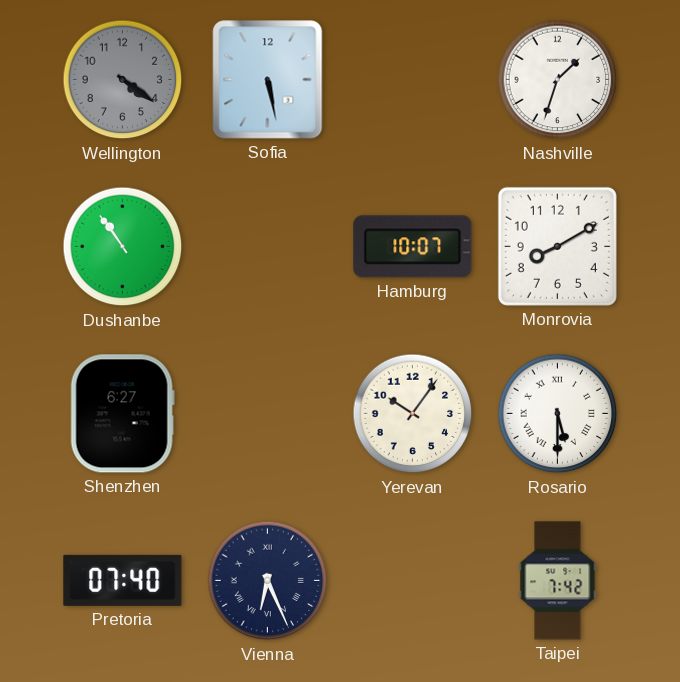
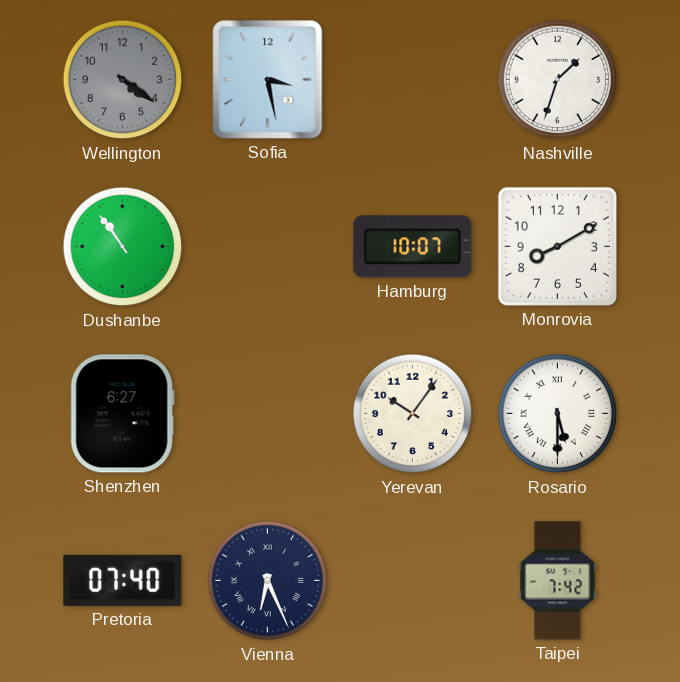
Sofia: 5:28 -> 3:28
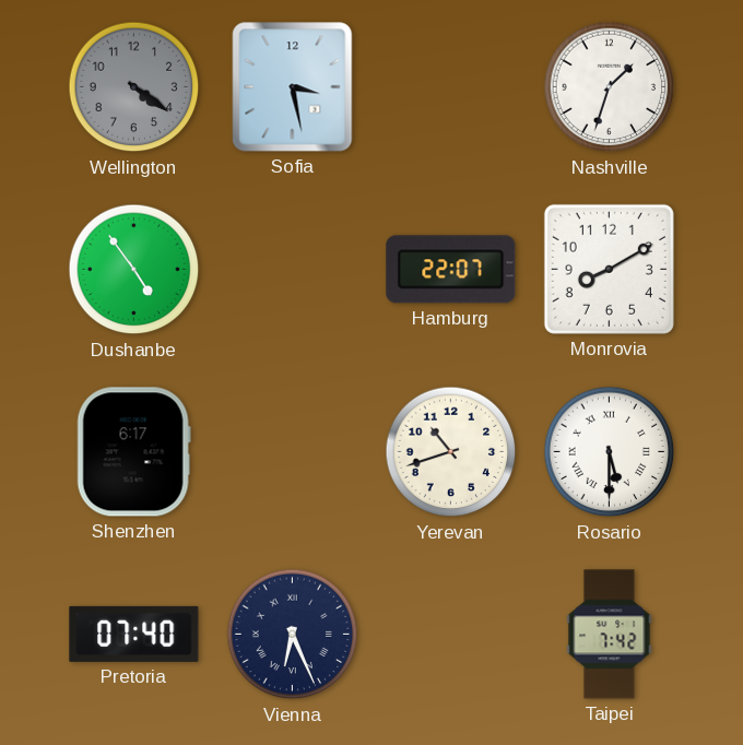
Dushanbe: 10:54 -> 4:54
Hamburg: 10:07 -> 22:07
Shenzhen: 6:27 -> 6:17
Yerevan: 10:06 -> 10:42
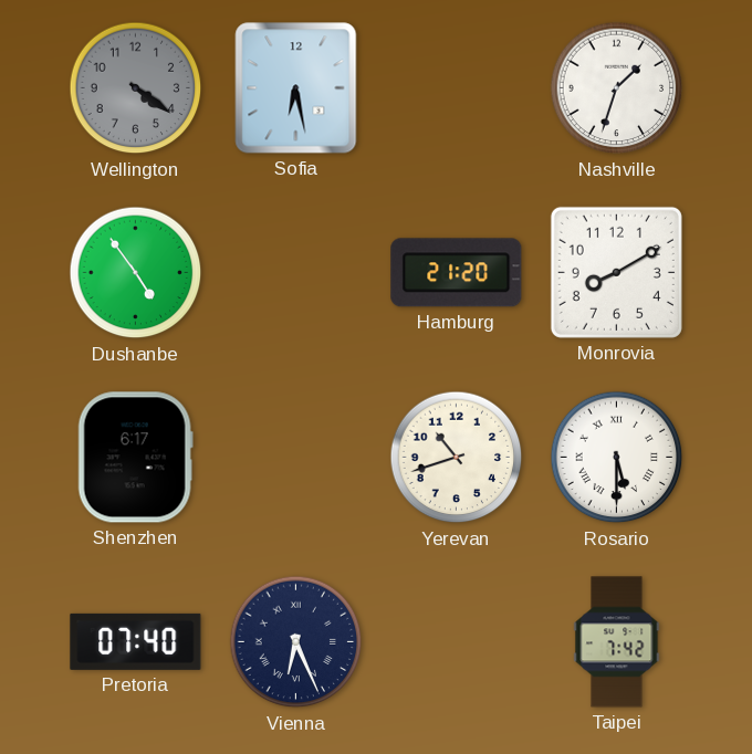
Sofia: 3:28 -> 6:28
Hamburg: 22:07 -> 21:20
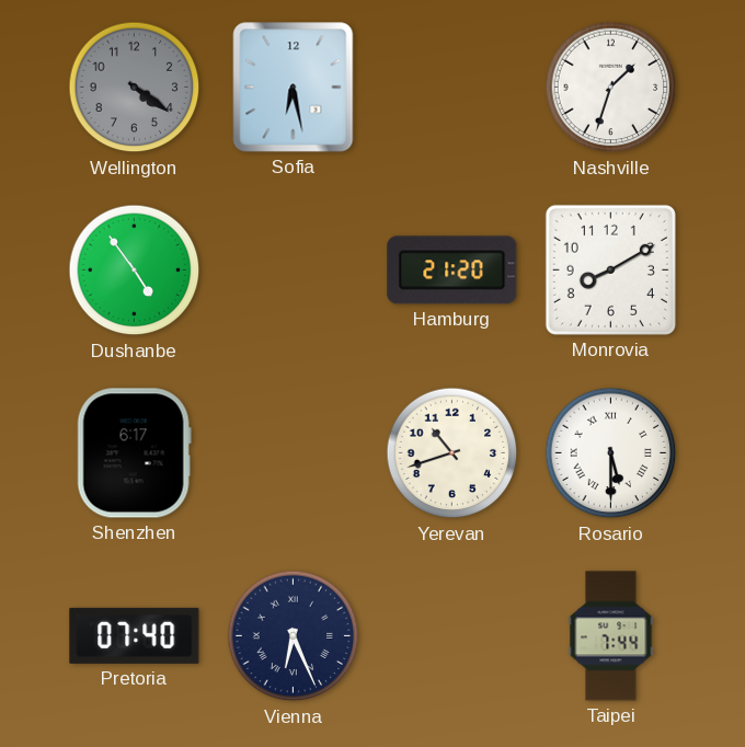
Taipei: 7:42 -> 7:44
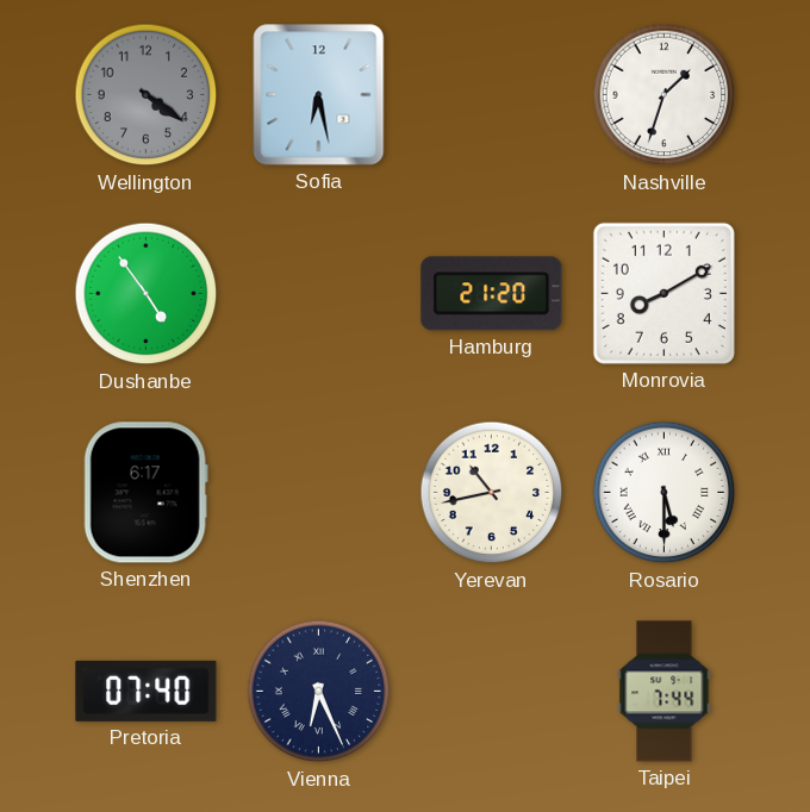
Yerevan: 10:42 -> 10:43
